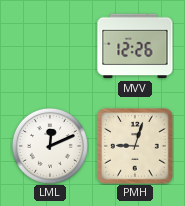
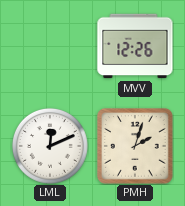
PMH: 9:03 -> 2:03
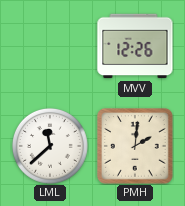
LML: 12:11 -> 11:38
PMH: 2:03 -> 2:01
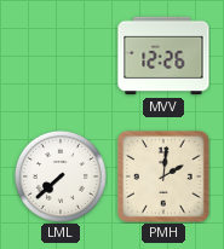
LML: 11:38 -> 7:38
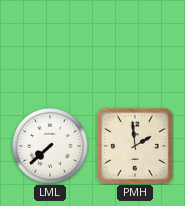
MVV: 12:26 -> none
PMH: 2:01 -> 1:59
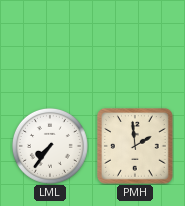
LML: 7:38 -> 7:36
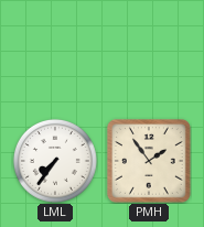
PMH: 1:59 -> 1:54
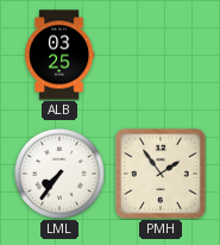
ALB: none -> 03:25
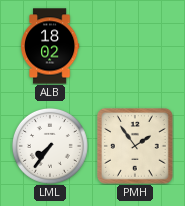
ALB: 03:25 -> 18:02
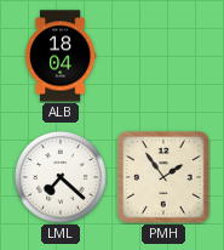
ALB: 18:02 -> 18:04
LML: 7:36 -> 7:22
